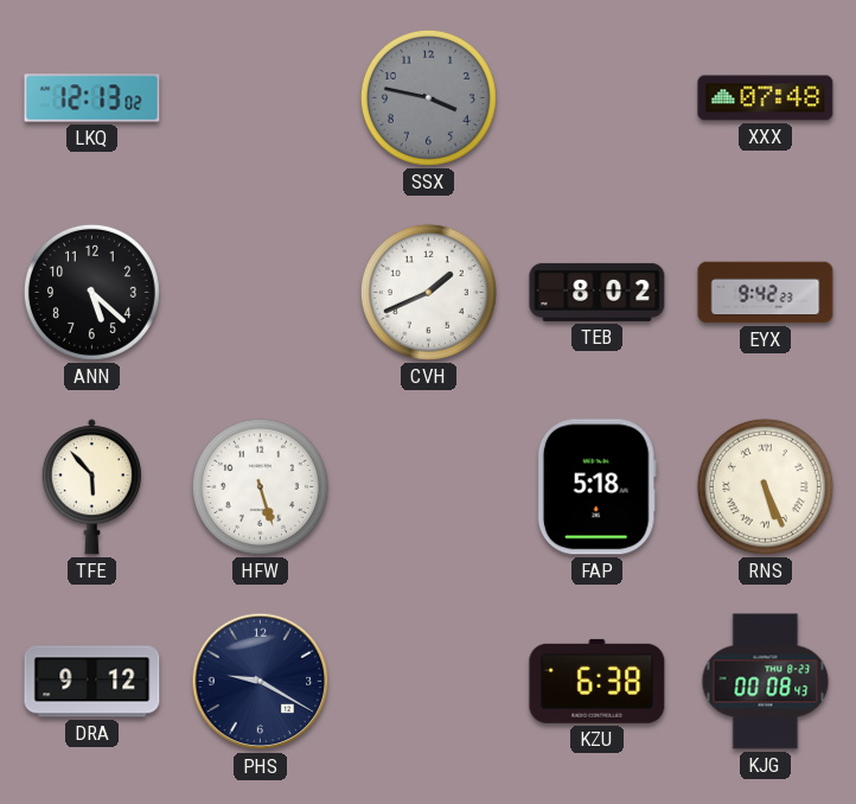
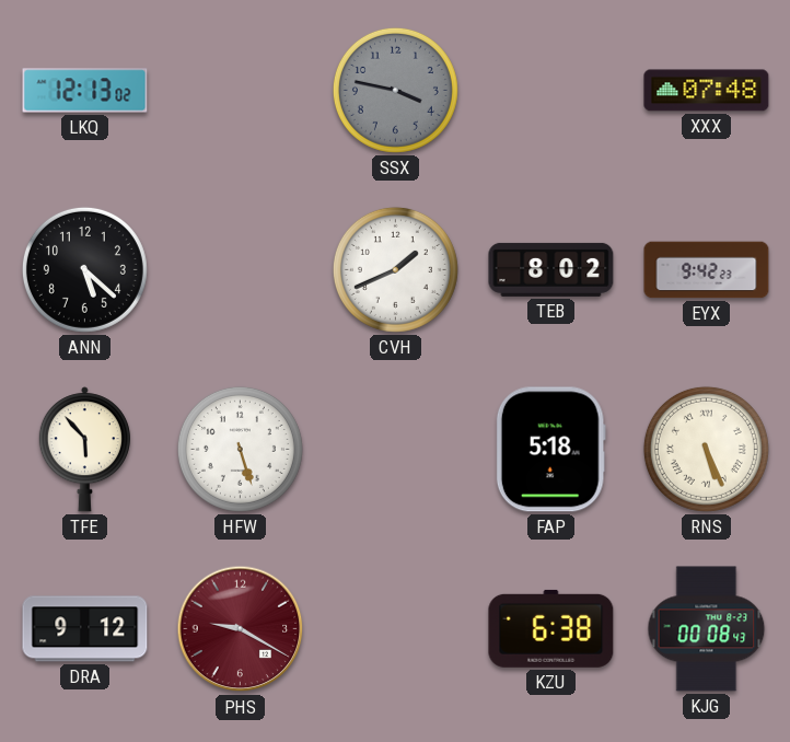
PHS dial: navy -> burgundy
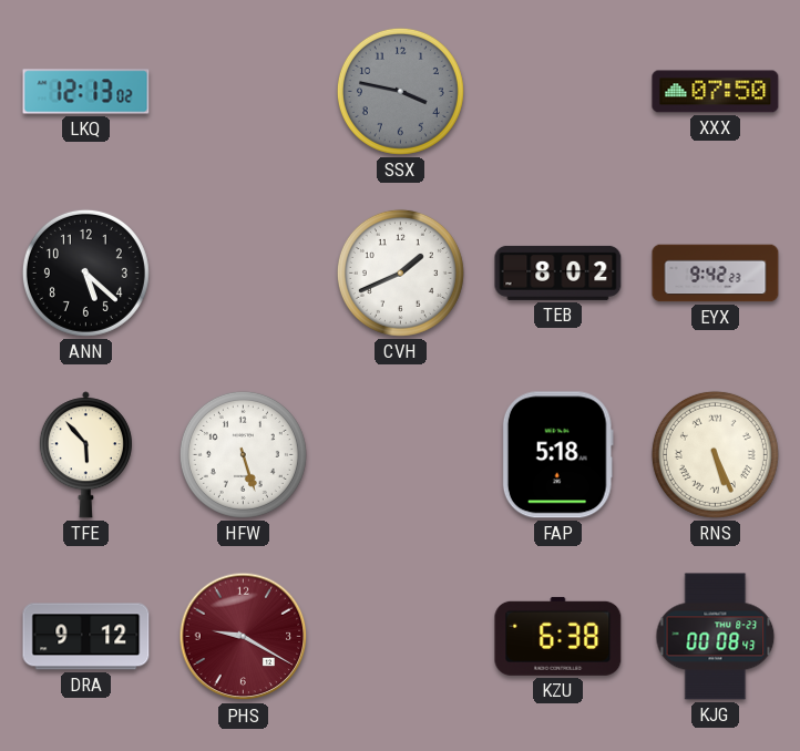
XXX: 07:48 -> 07:50
